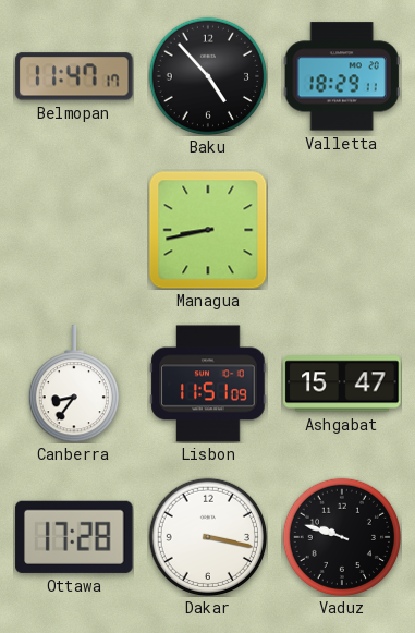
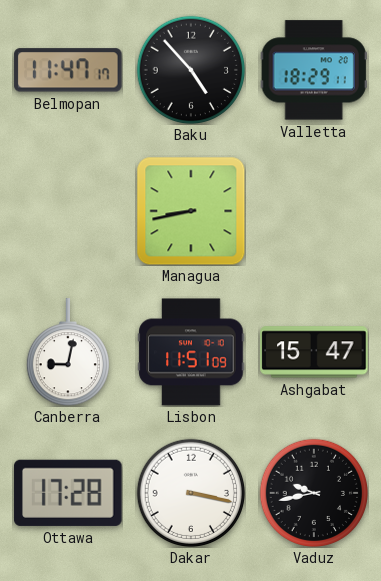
Canberra: 8:36 -> 9:02
Vaduz: 9:48 -> 9:43
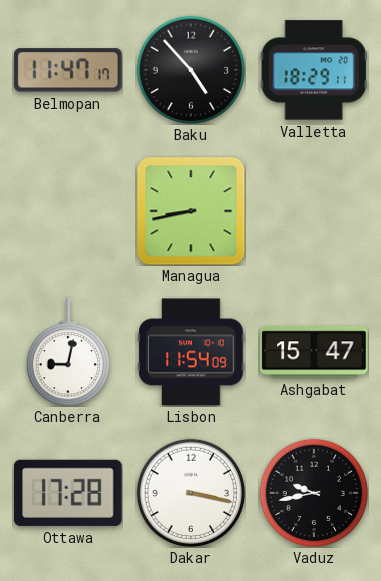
Lisbon: 11:51 -> 11:54
